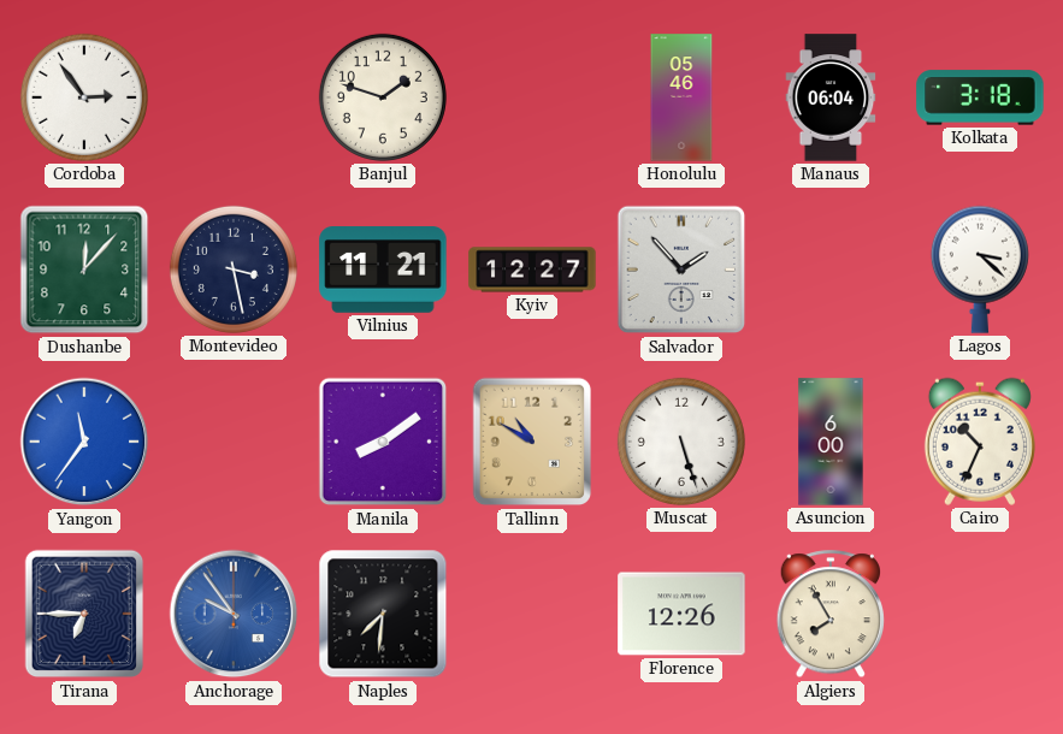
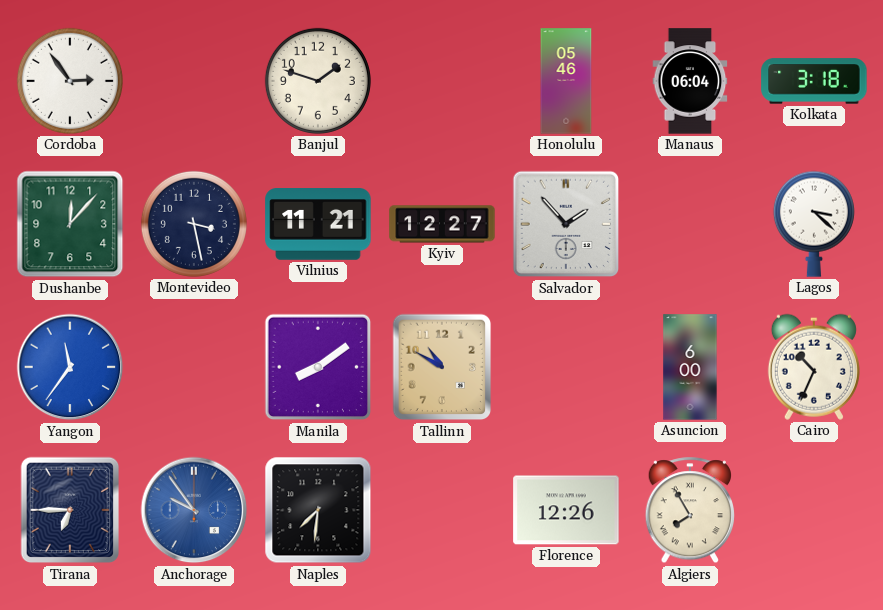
Muscat: 5:27 -> none
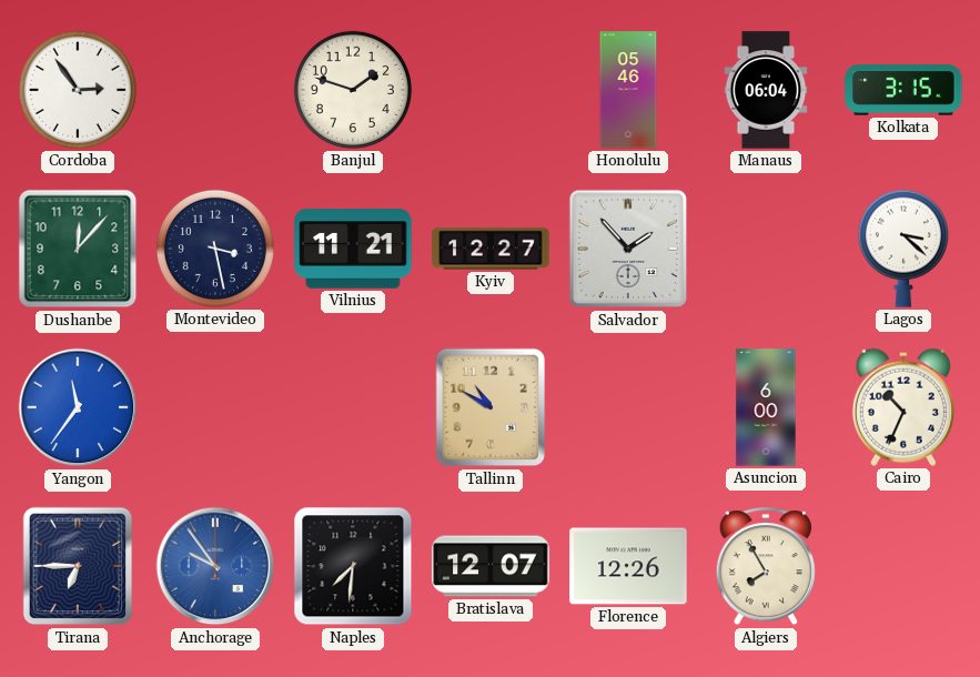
Kolkata: 3:18 -> 3:15
Manila: 8:09 -> none
Bratislava: none -> 12:07
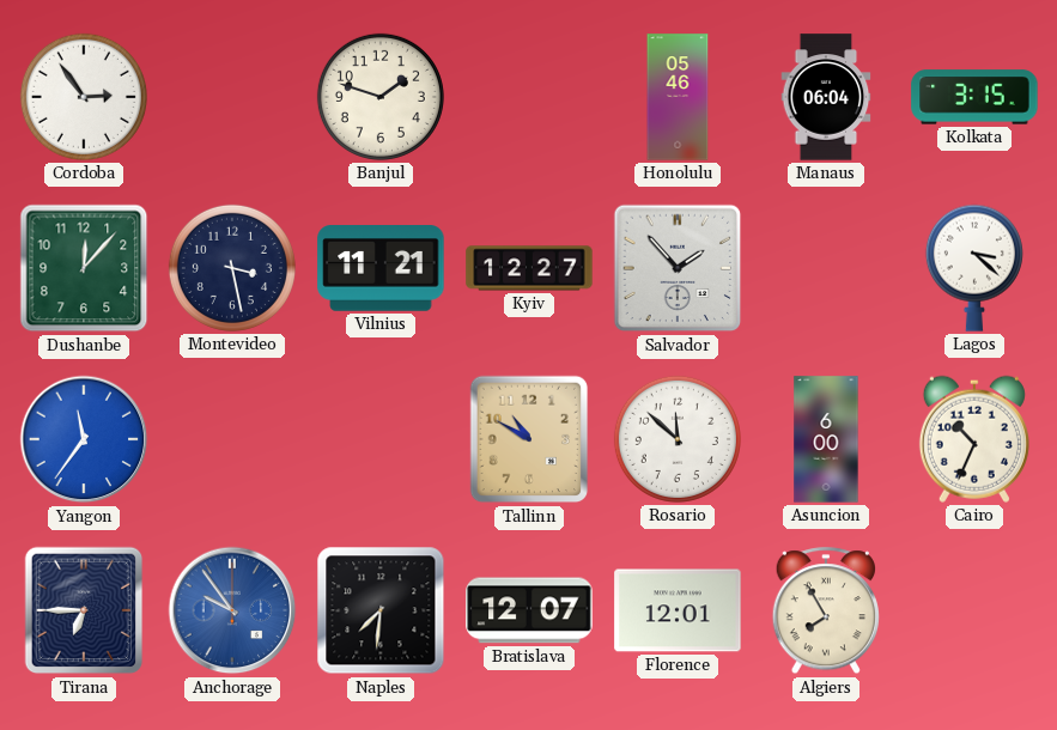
Rosario: none -> 11:52
Florence: 12:26 -> 12:01
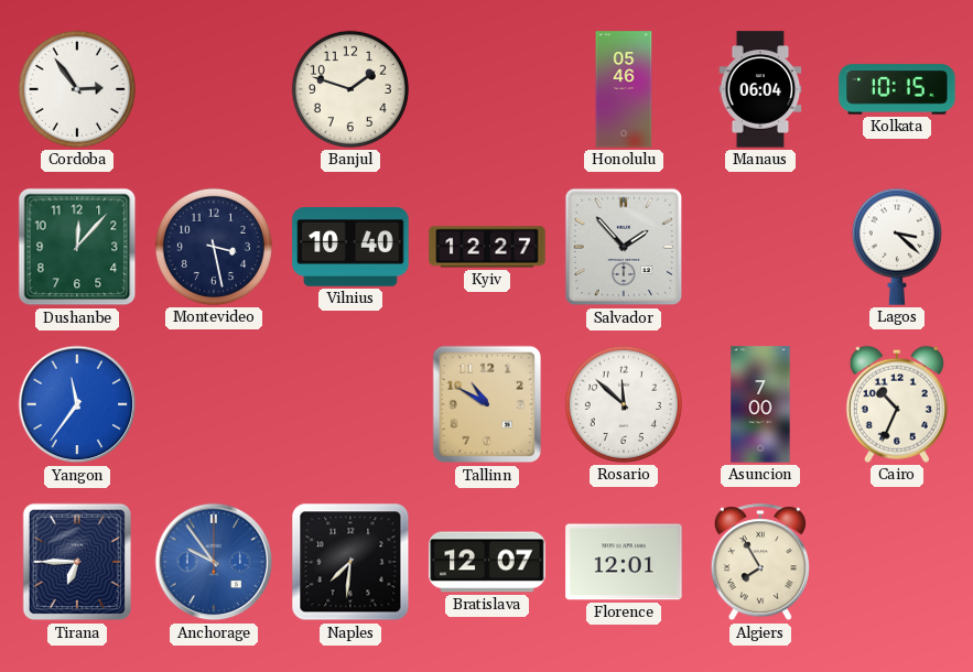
Kolkata: 3:15 -> 10:15
Vilnius: 11:21 -> 10:40
Asuncion: 6:00 -> 7:00
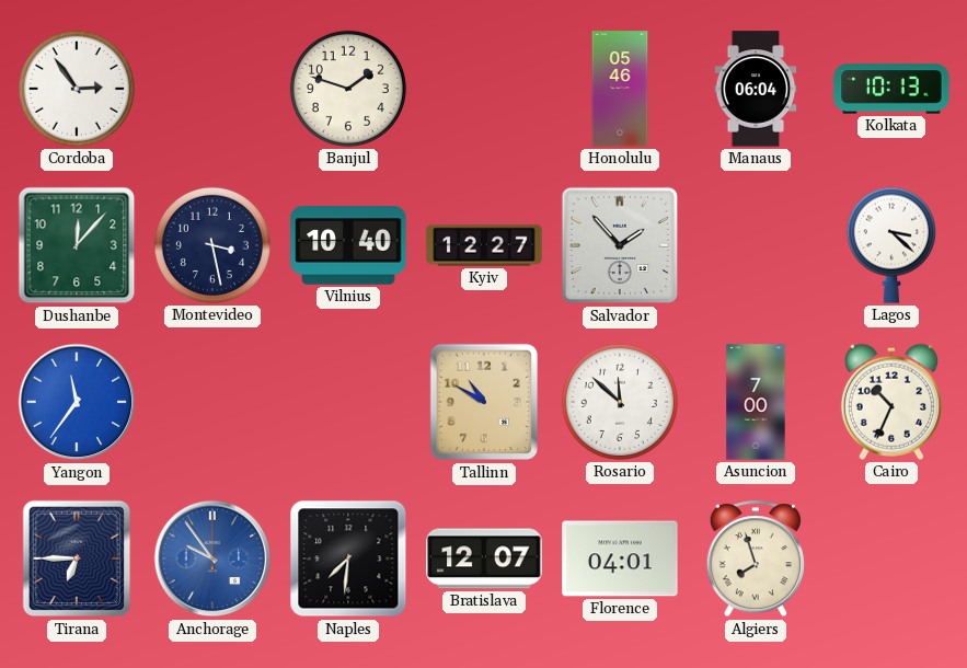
Kolkata: 10:15 -> 10:13
Florence: 12:01 -> 04:01
Algiers: 7:55 -> 7:57
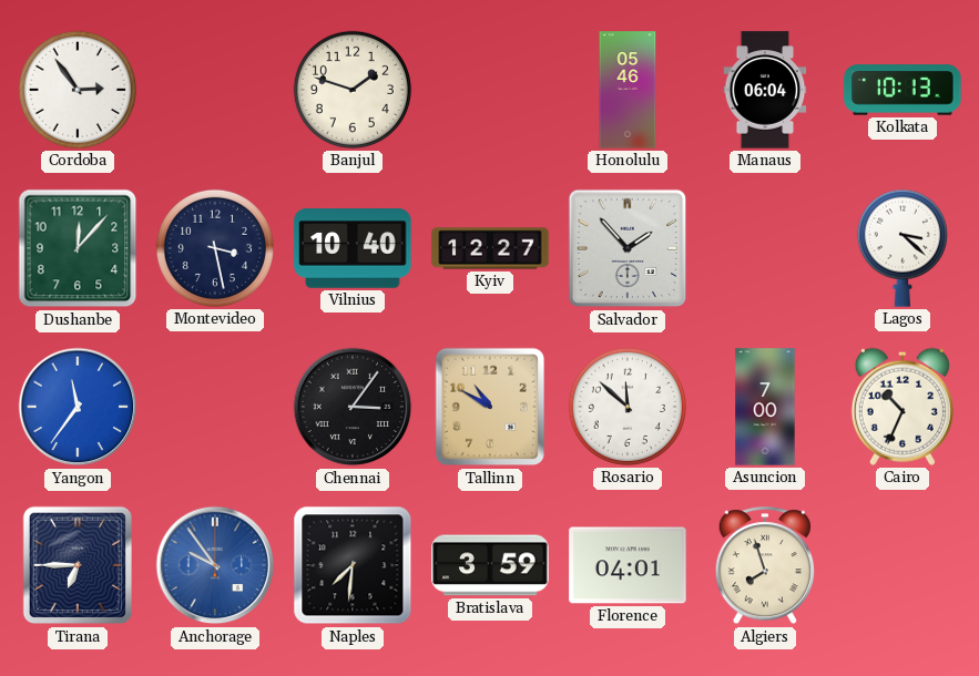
Chennai: none -> 3:06
Bratislava: 12:07 -> 3:59
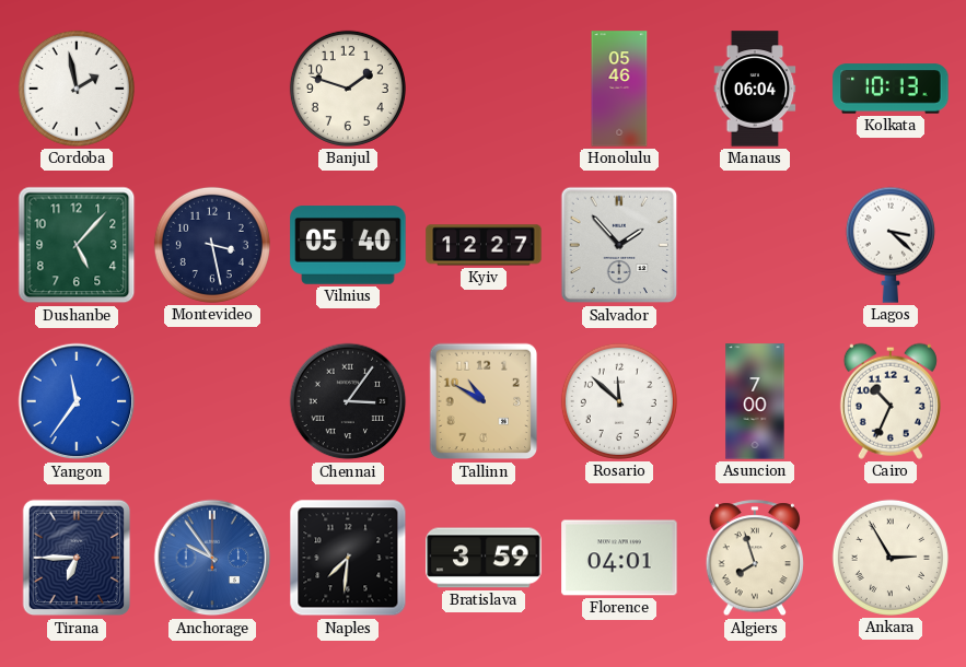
Cordoba: 2:54 -> 1:58
Dushanbe: 12:07 -> 5:07
Vilnius: 10:40 -> 05:40
Ankara: none -> 2:55
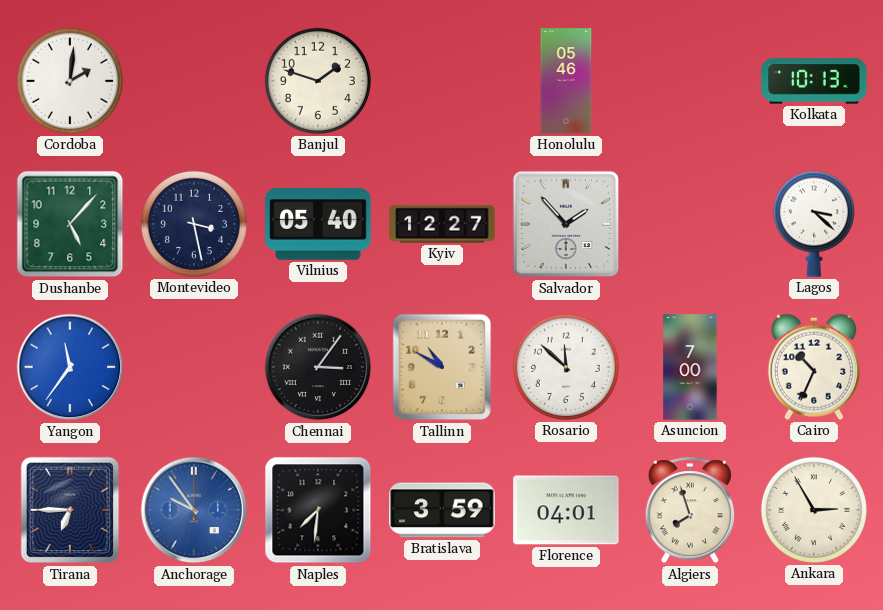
Cordoba: 1:58 -> 2:01
Manaus: 06:04 -> none
